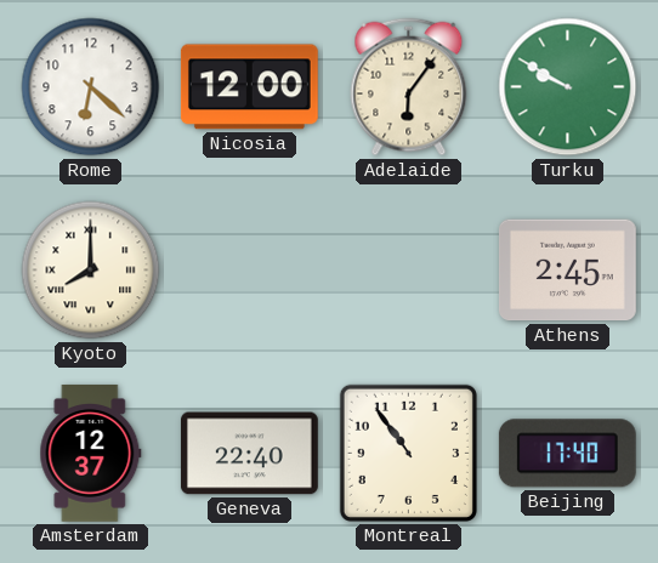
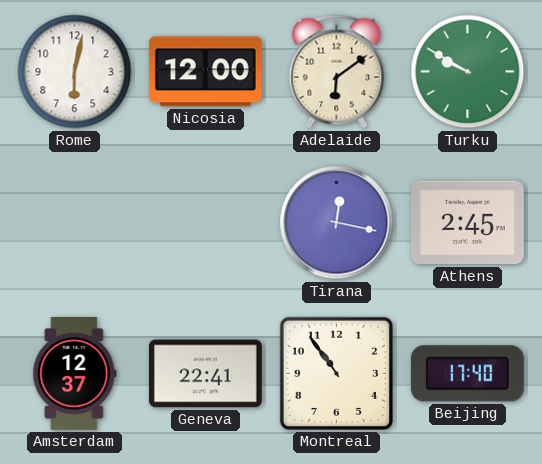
Rome: 6:22 -> 6:02
Adelaide: 6:06 -> 6:09
Kyoto: 8:00 -> none
Tirana: none -> 12:17
Geneva: 22:40 -> 22:41
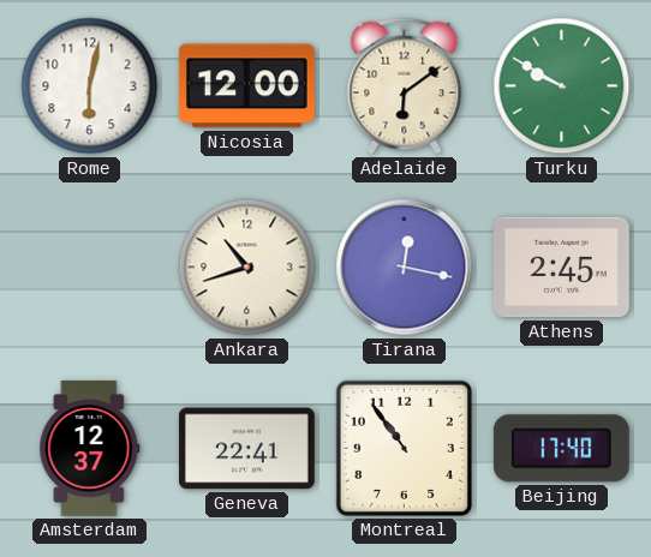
Ankara: none -> 10:42
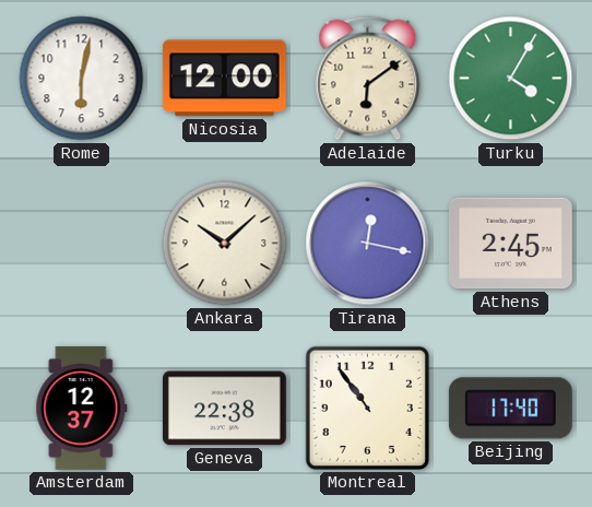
Turku: 9:50 -> 4:05
Ankara: 10:42 -> 10:08
Geneva: 22:41 -> 22:38
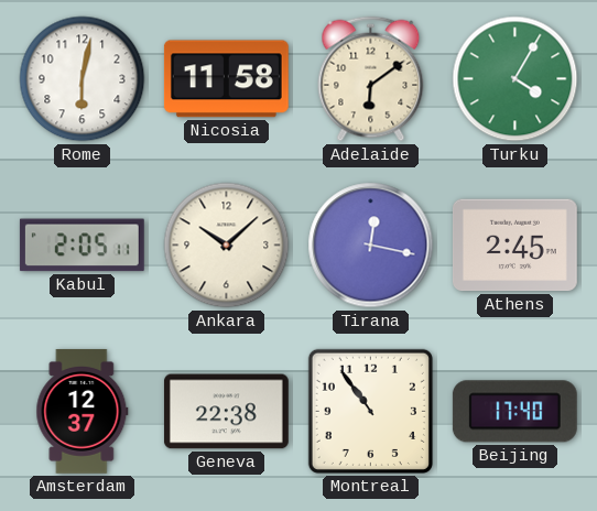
Nicosia: 12:00 -> 11:58
Kabul: none -> 2:05
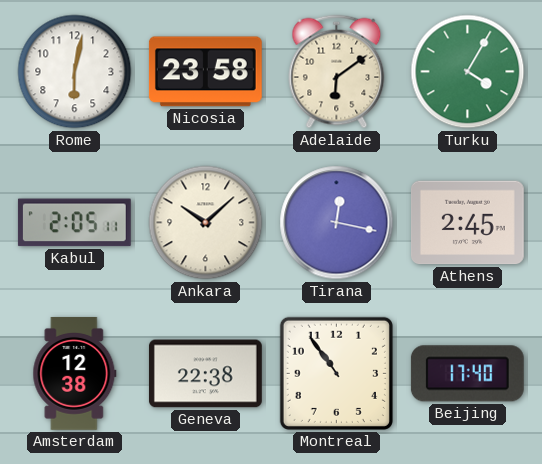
Nicosia: 11:58 -> 23:58
Amsterdam: 12:37 -> 12:38
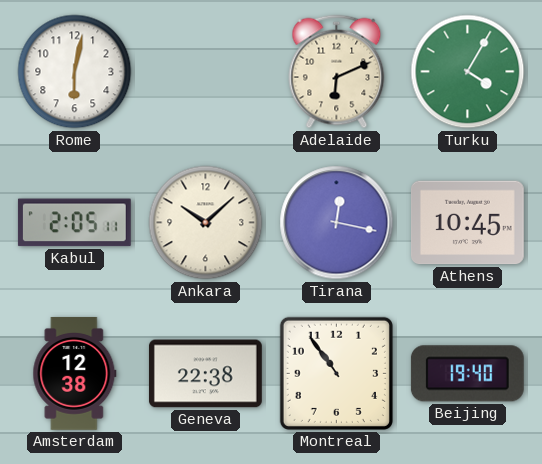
Nicosia: 23:58 -> none
Adelaide: 6:09 -> 6:11
Athens: 2:45 -> 10:45
Beijing: 17:40 -> 19:40
